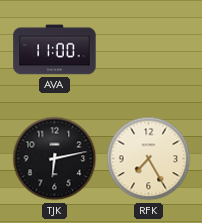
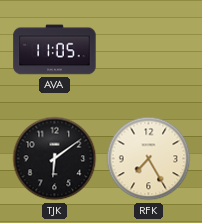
AVA: 11:00 -> 11:05
TJK: 6:13 -> 6:09
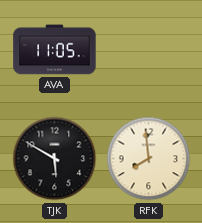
TJK: 6:09 -> 5:50
RFK: 7:25 -> 7:59
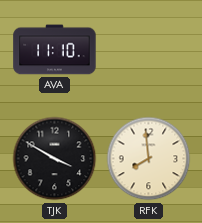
AVA: 11:05 -> 11:10
TJK: 5:50 -> 3:50
